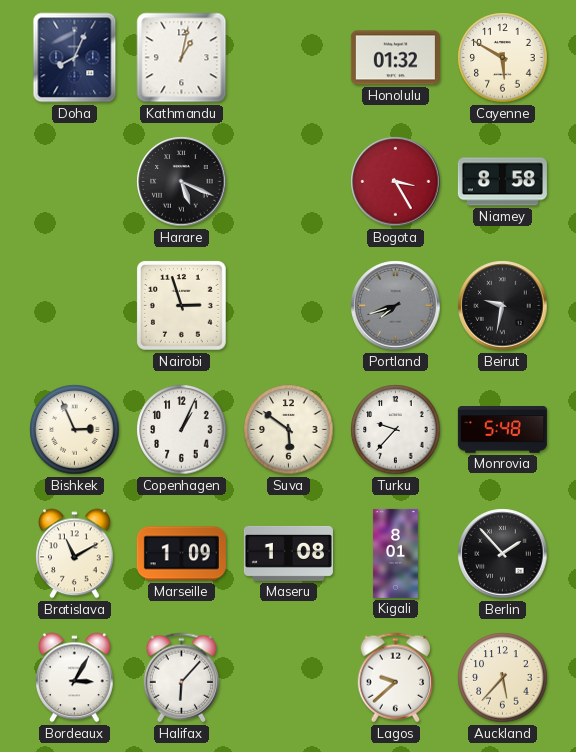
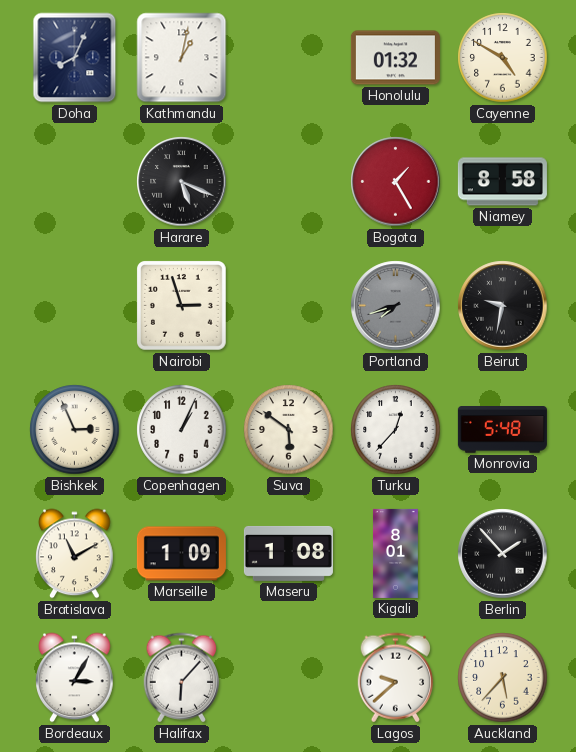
Cayenne: 5:50 -> 4:50
Bogota: 3:25 -> 1:25
Turku: 9:37 -> 12:37
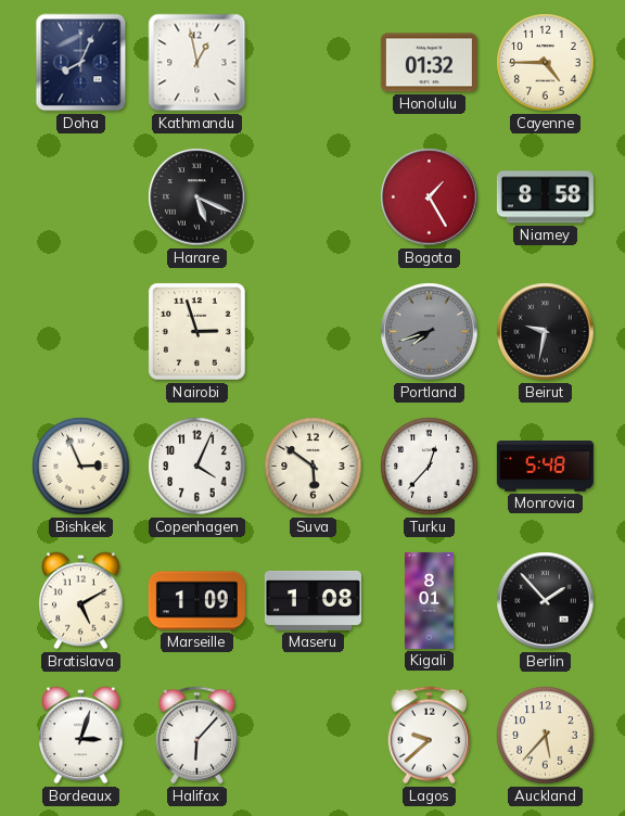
Kathmandu: 1:02 -> 12:58
Cayenne: 4:50 -> 4:45
Copenhagen: 1:04 -> 4:04
Bratislava: 11:10 -> 5:10
Bordeaux: 3:05 -> 3:03
